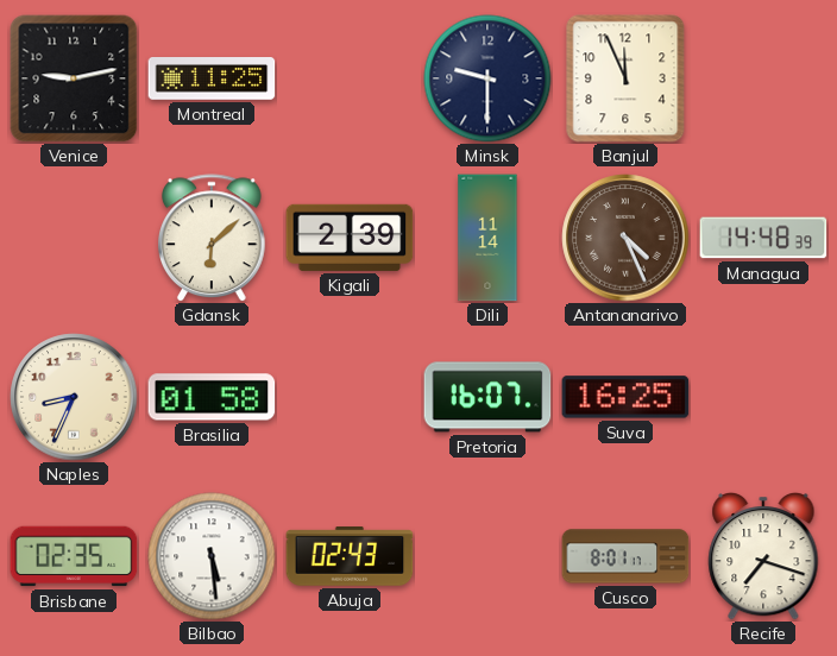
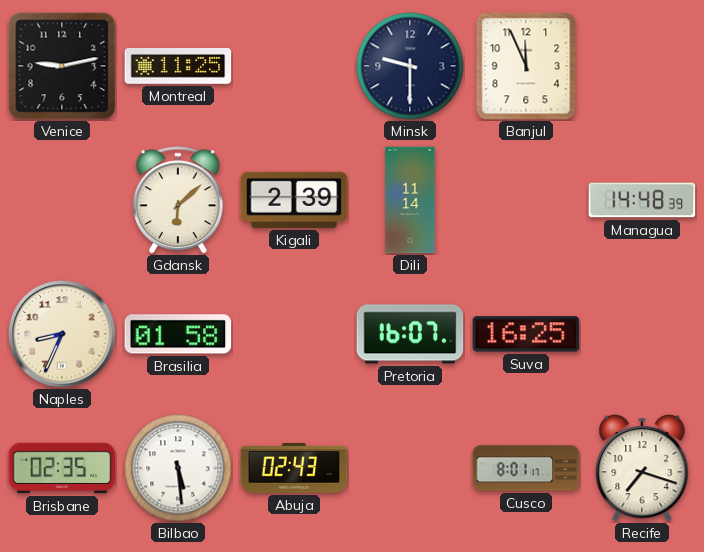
Antananarivo: 4:26 -> none
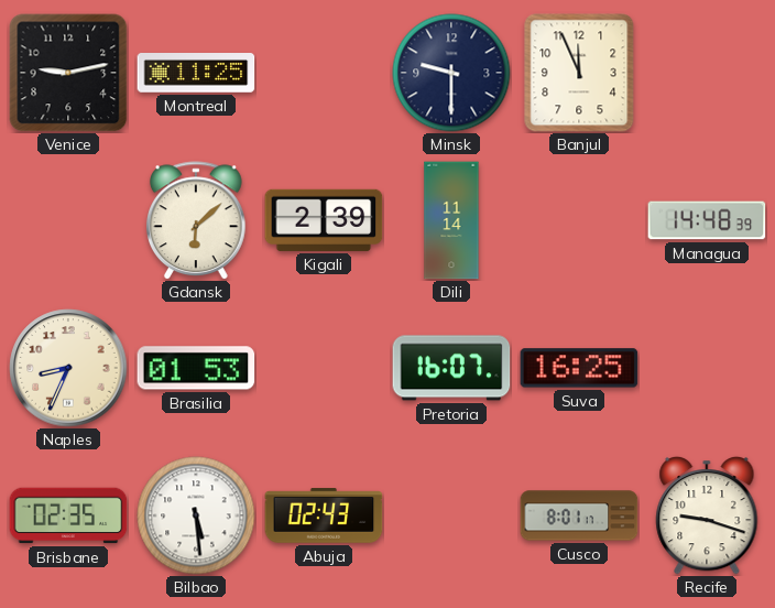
Brasilia: 01:58 -> 01:53
Recife: 7:18 -> 9:18
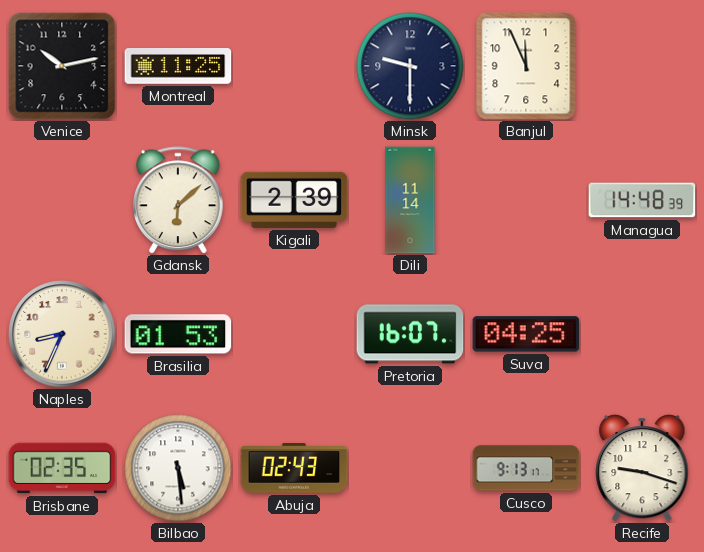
Venice: 9:13 -> 10:13
Suva: 16:25 -> 04:25
Cusco: 8:01 -> 9:13
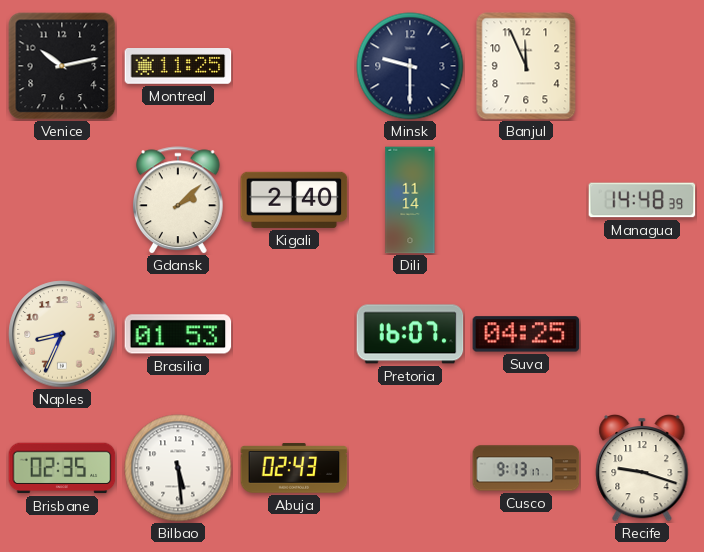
Gdansk: 6:08 -> 2:08
Kigali: 2:39 -> 2:40
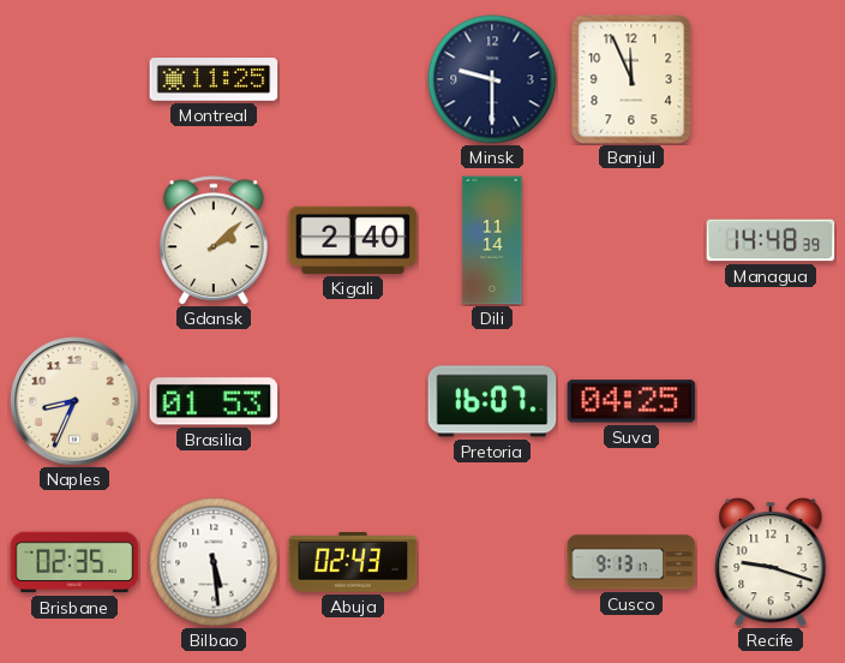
Venice: 10:13 -> none
